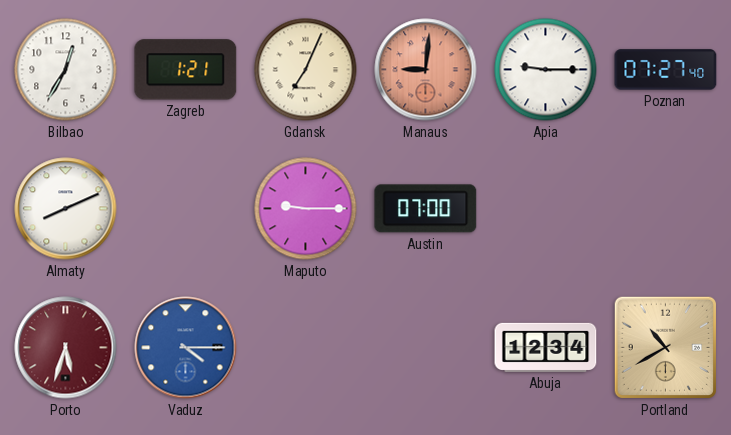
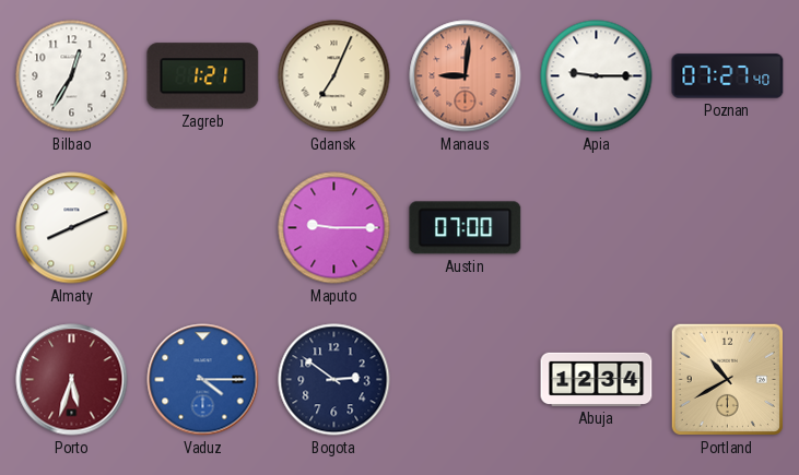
Bogota: none -> 2:51
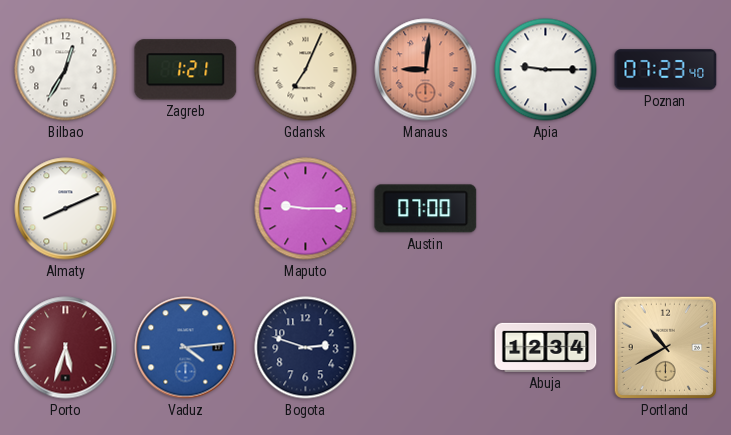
Poznan: 07:27 -> 07:23
Vaduz: 4:15 -> 4:14
Bogota: 2:51 -> 2:48
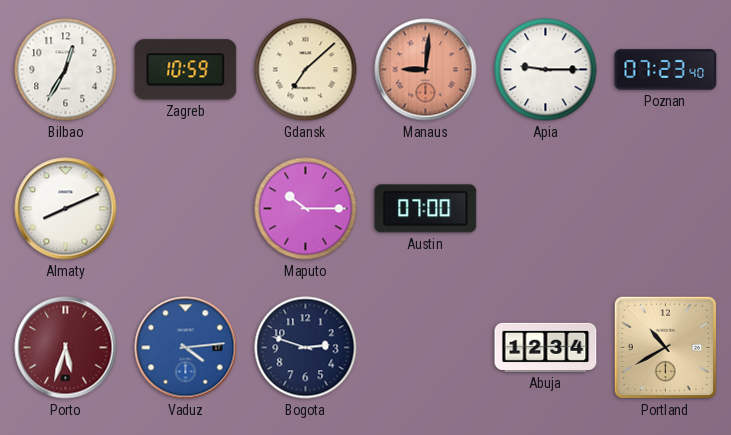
Zagreb: 1:21 -> 10:59
Gdansk: 7:04 -> 7:08
Maputo: 9:15 -> 10:15
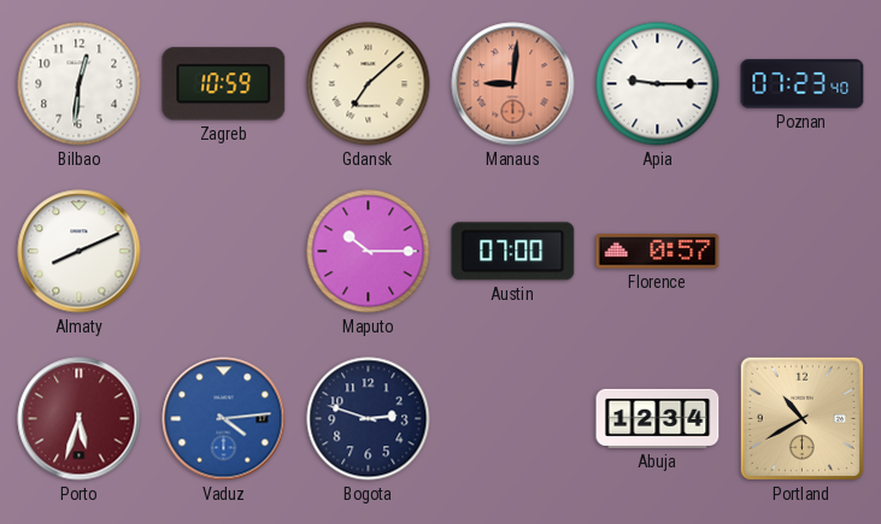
Bilbao: 12:35 -> 12:31
Florence: none -> 0:57
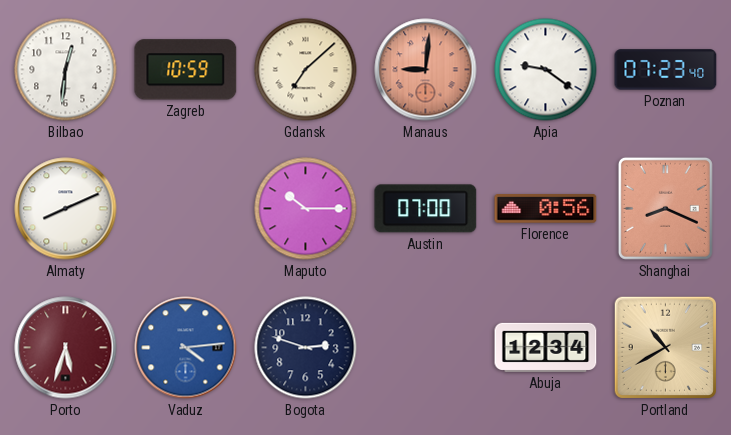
Apia: 9:15 -> 9:21
Florence: 0:57 -> 0:56
Shanghai: none -> 8:19
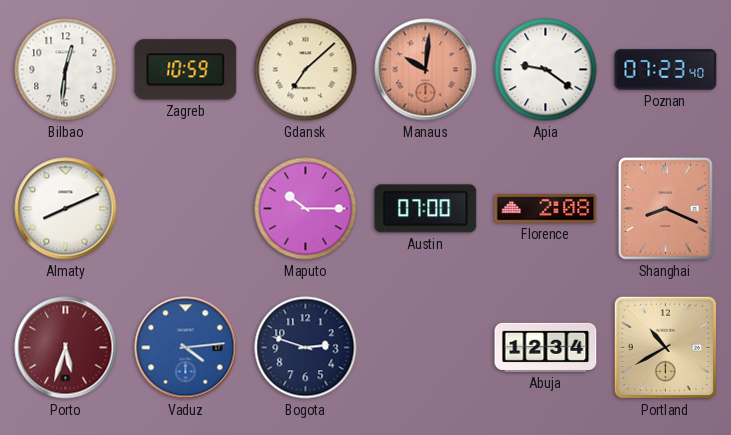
Manaus: 9:01 -> 10:01
Florence: 0:56 -> 2:08
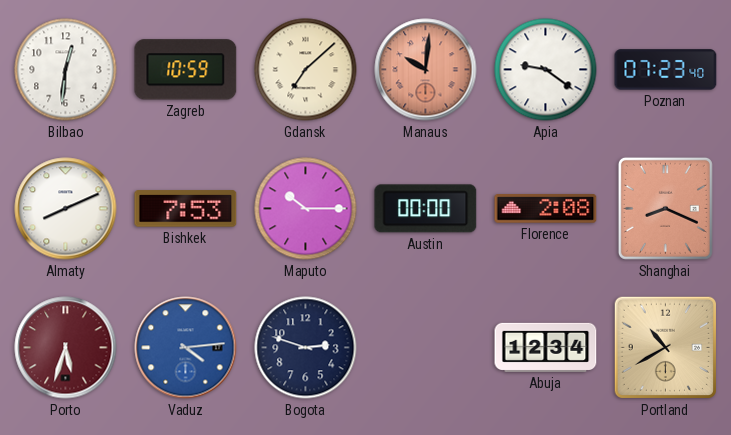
Bishkek: none -> 7:53
Austin: 07:00 -> 00:00
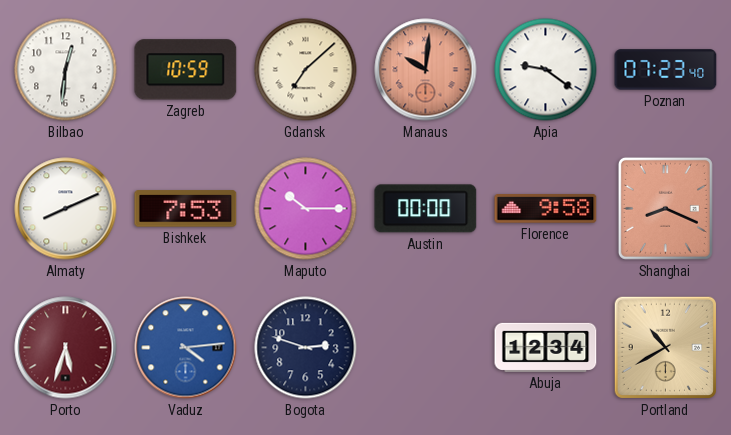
Florence: 2:08 -> 9:58
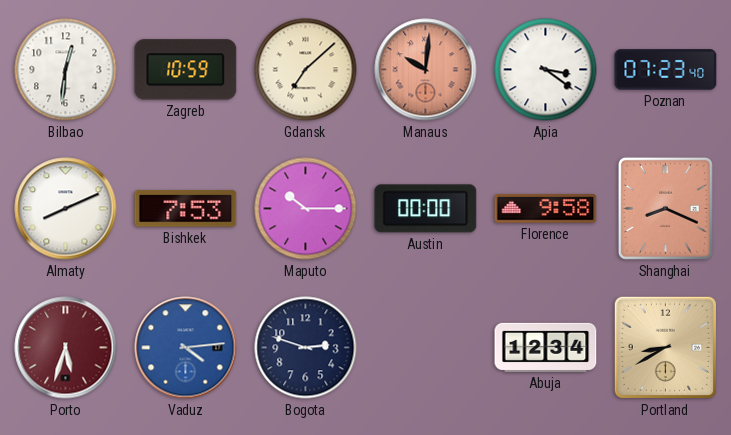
Apia: 9:21 -> 3:21
Portland: 10:40 -> 8:40
